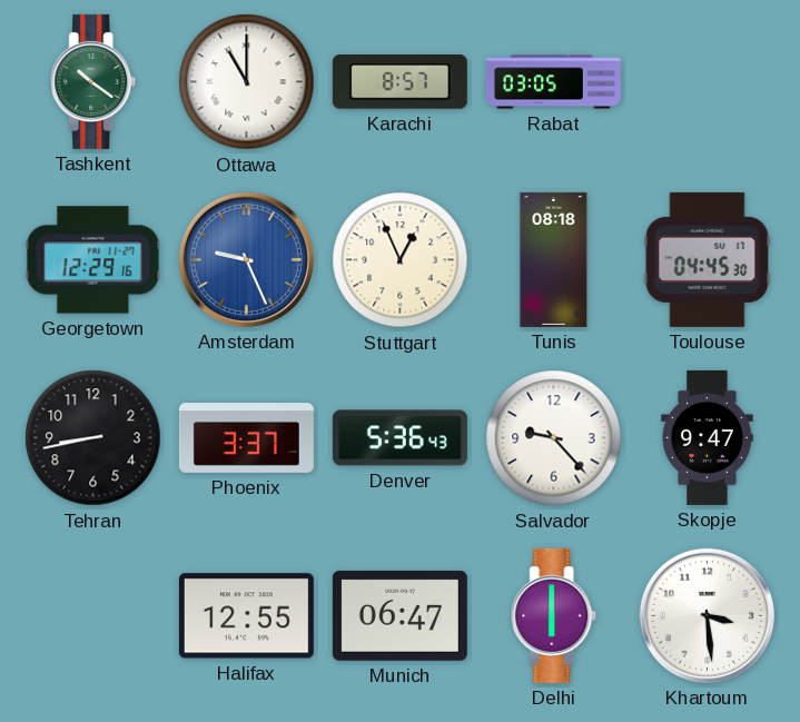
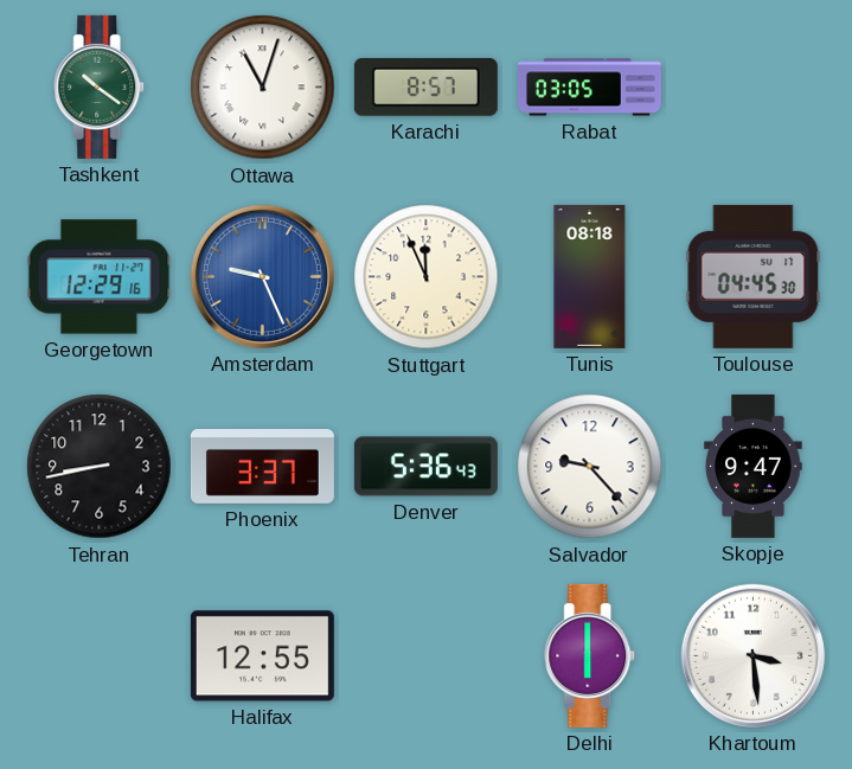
Ottawa: 11:00 -> 11:03
Stuttgart: 12:56 -> 11:56
Munich: 06:47 -> none
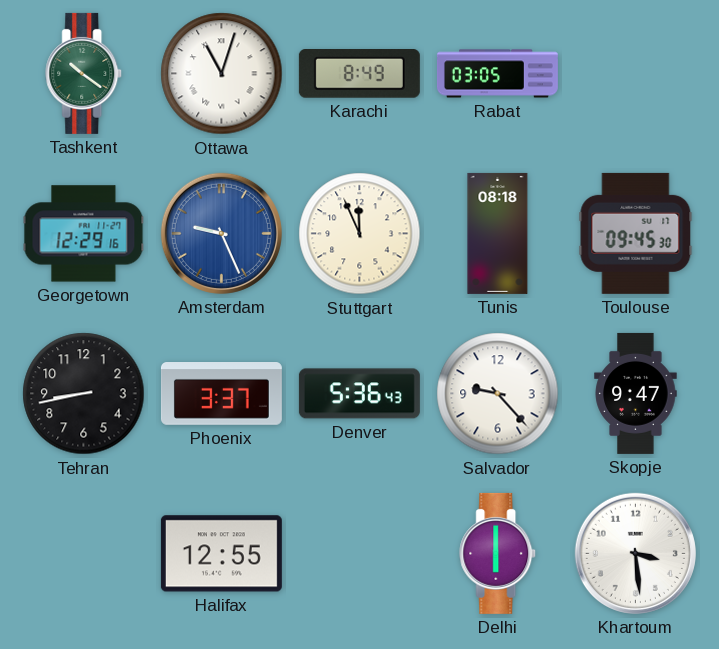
Karachi: 8:57 -> 8:49
Toulouse: 04:45 -> 09:45
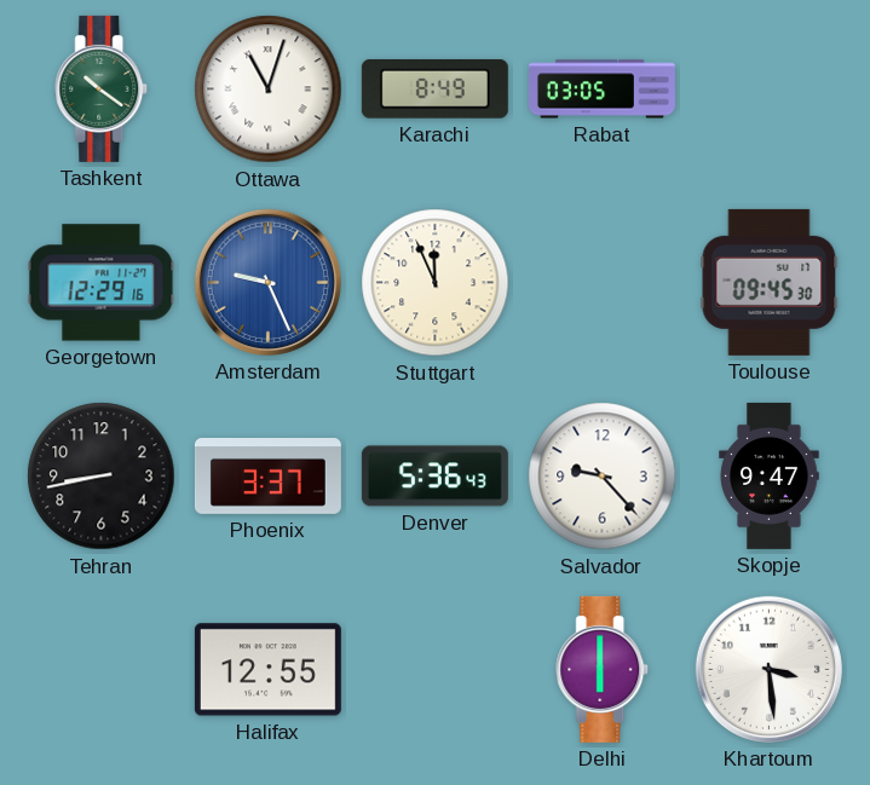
Tunis: 08:18 -> none
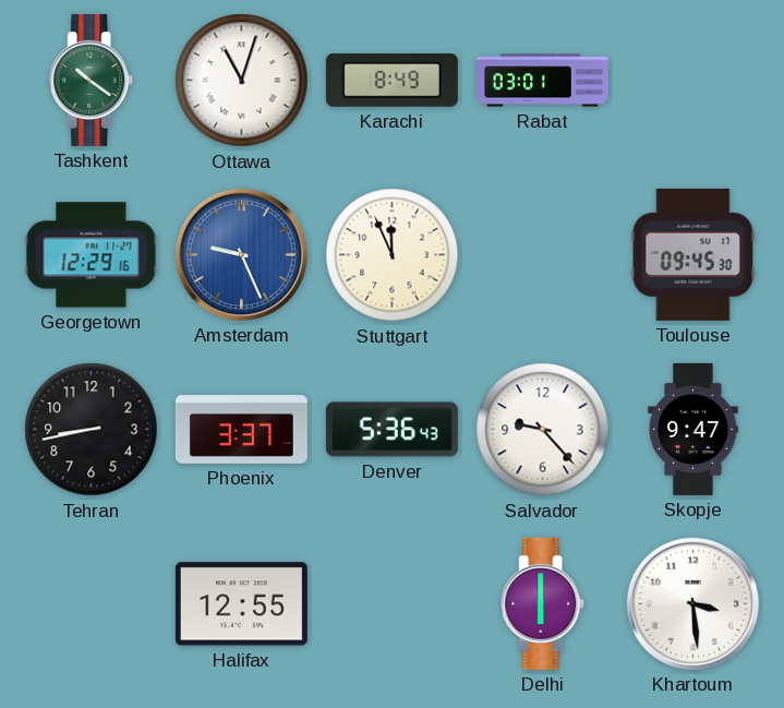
Rabat: 03:05 -> 03:01
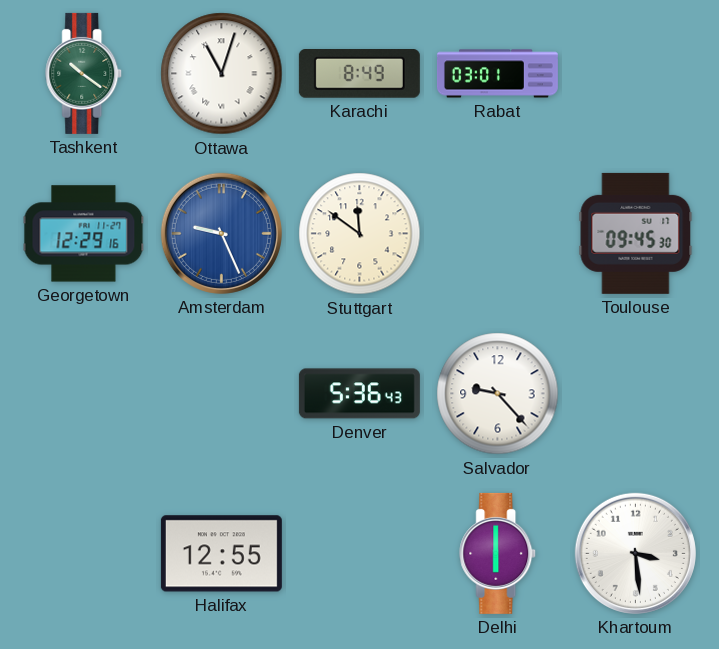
Stuttgart: 11:56 -> 11:51
Tehran: 8:43 -> none
Phoenix: 3:37 -> none
Skopje: 9:47 -> none
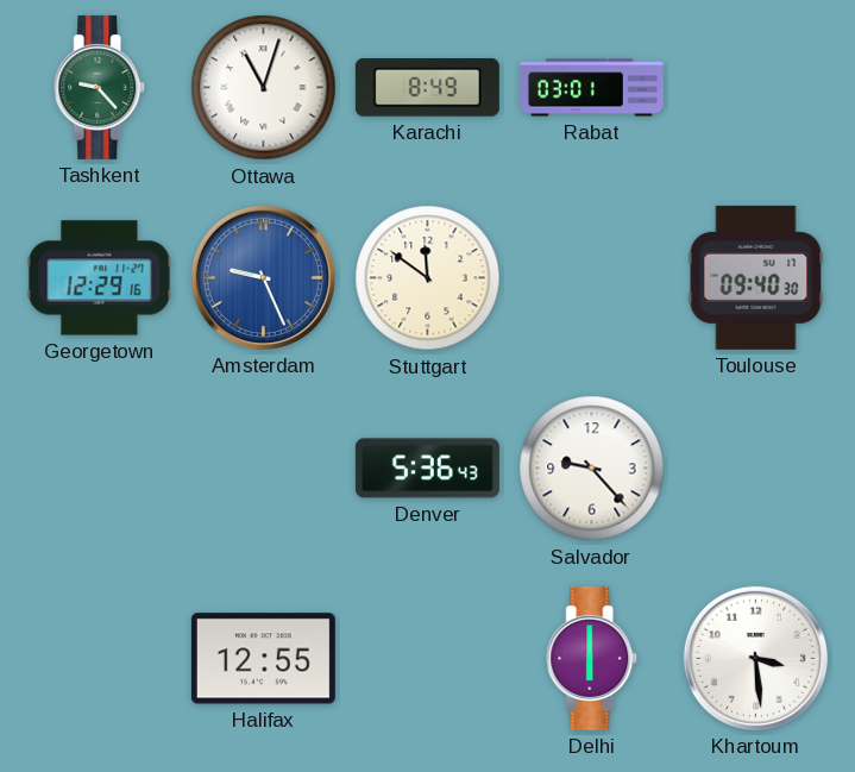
Tashkent: 10:21 -> 9:23
Toulouse: 09:45 -> 09:40
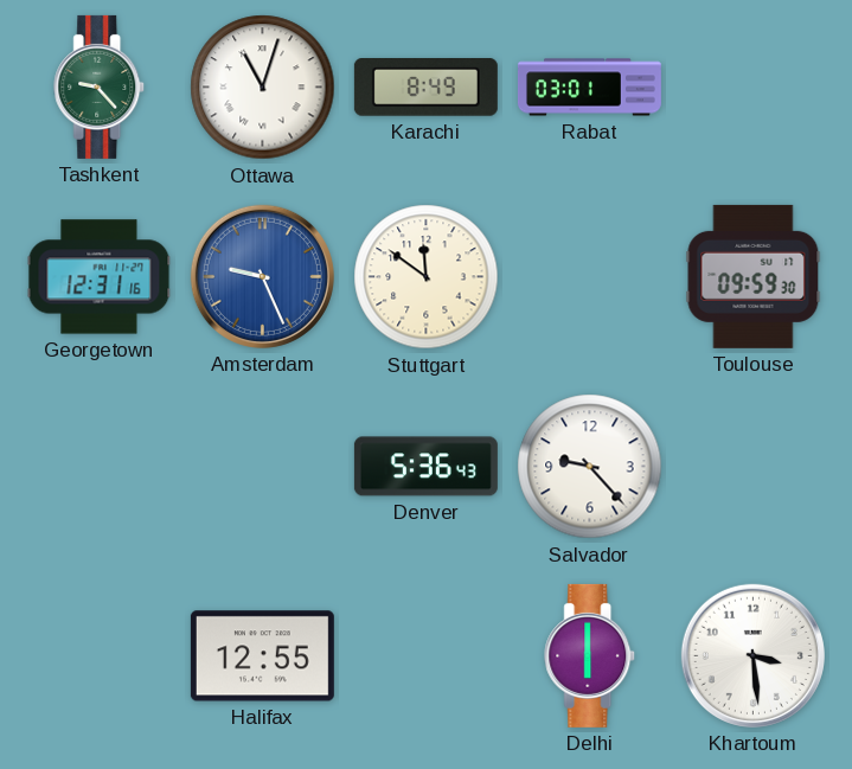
Georgetown: 12:29 -> 12:31
Toulouse: 09:40 -> 09:59
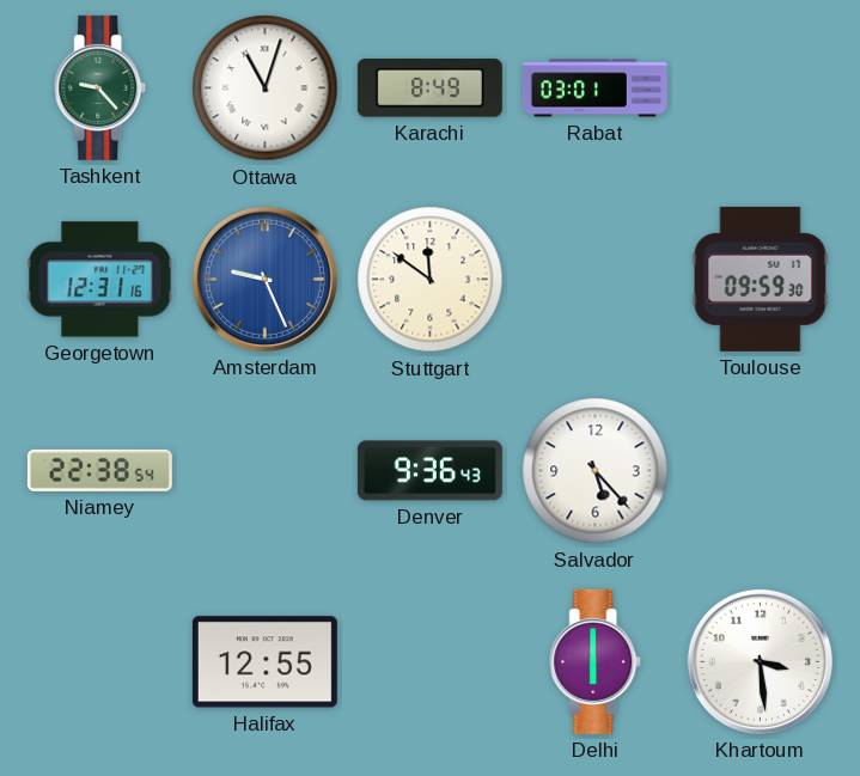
Niamey: none -> 22:38
Denver: 5:36 -> 9:36
Salvador: 9:23 -> 5:23
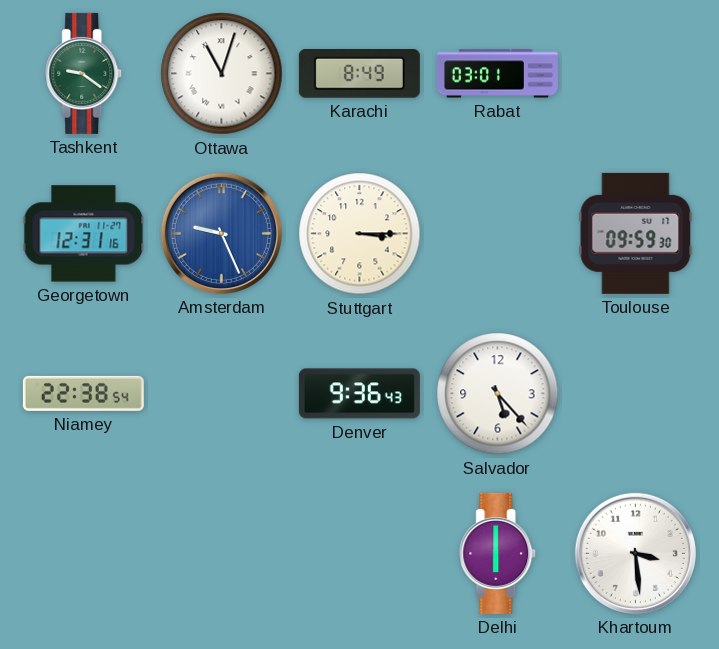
Tashkent: 9:23 -> 9:21
Stuttgart: 11:51 -> 3:15
Halifax: 12:55 -> none
